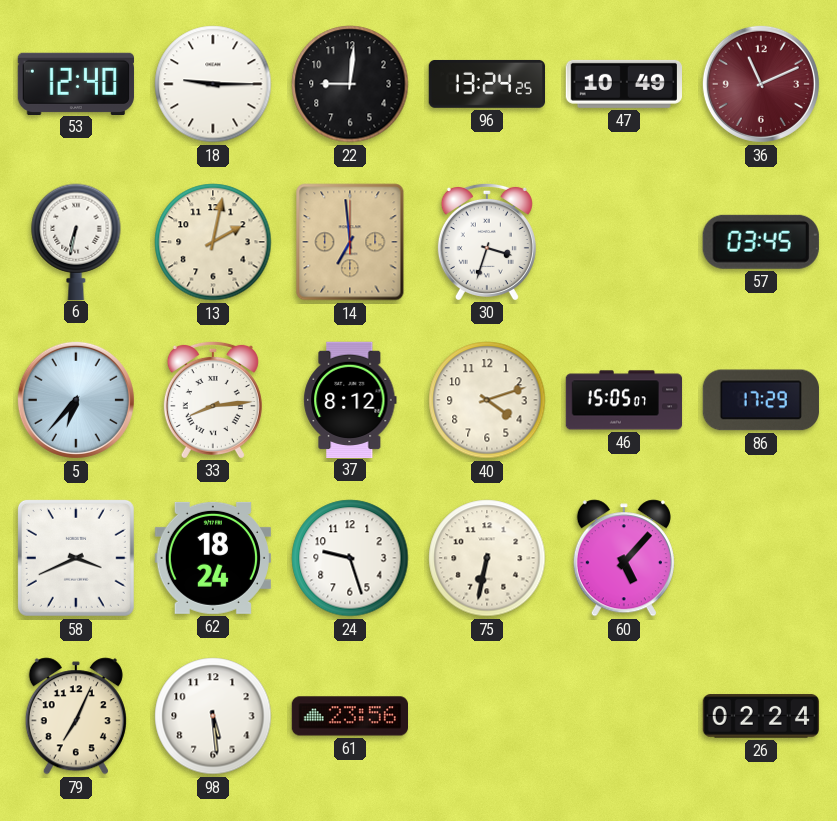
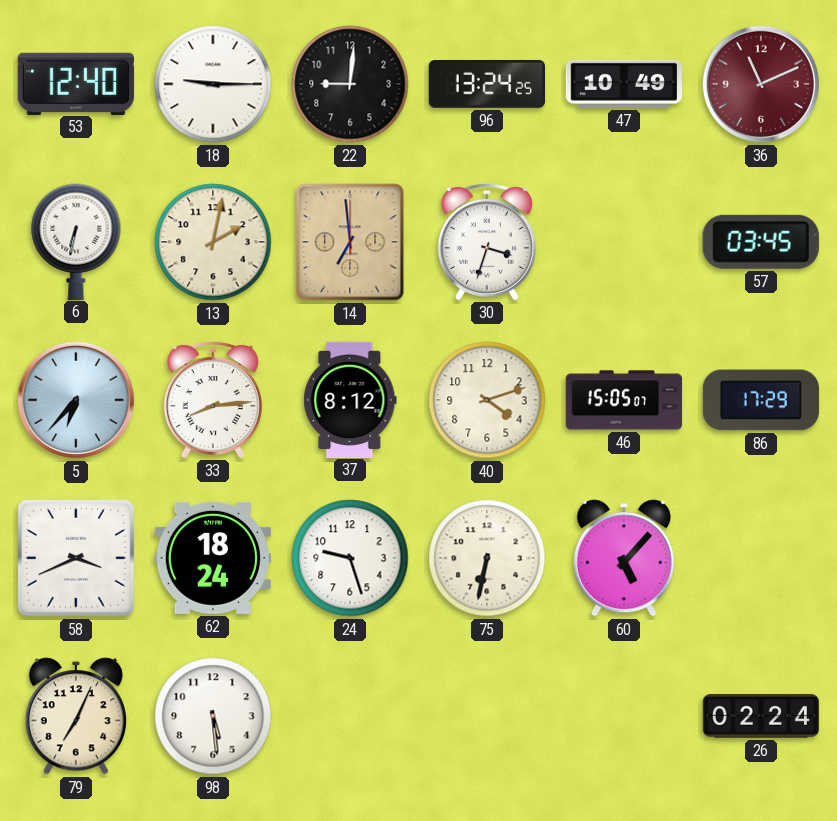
61: 23:56 -> none
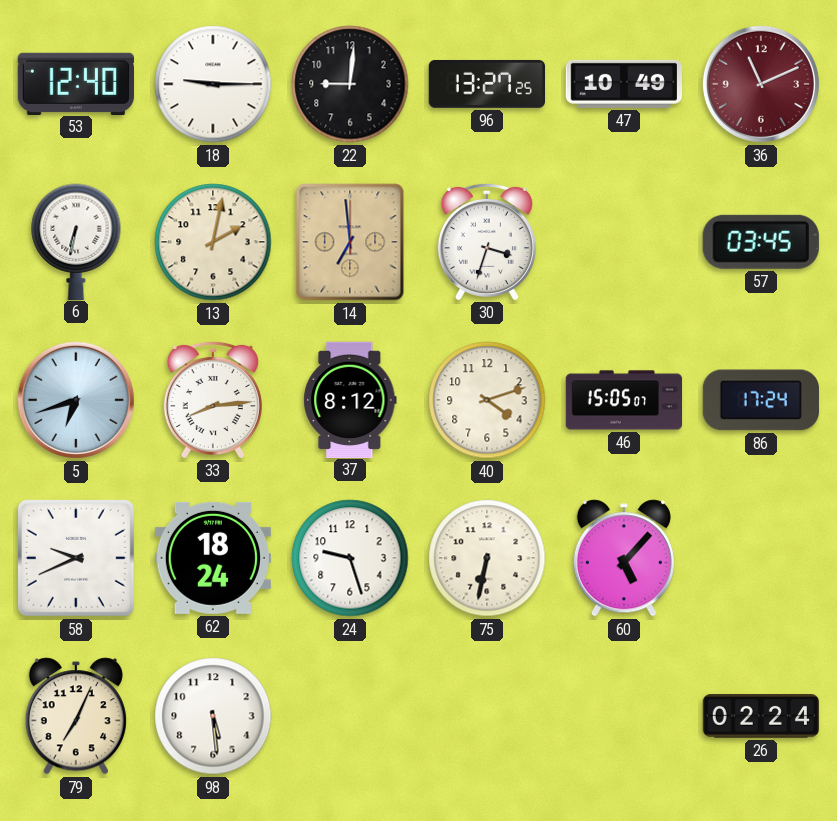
96: 13:24 -> 13:27
5: 6:37 -> 6:42
86: 17:29 -> 17:24
58: 3:41 -> 9:41
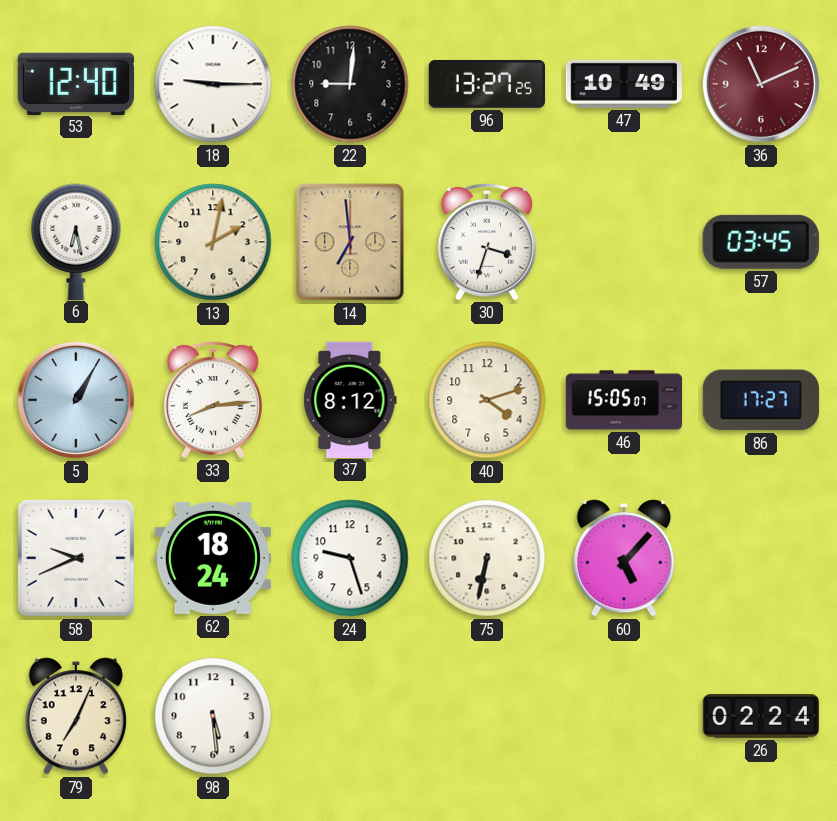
6: 6:32 -> 6:28
5: 6:42 -> 1:05
86: 17:24 -> 17:27
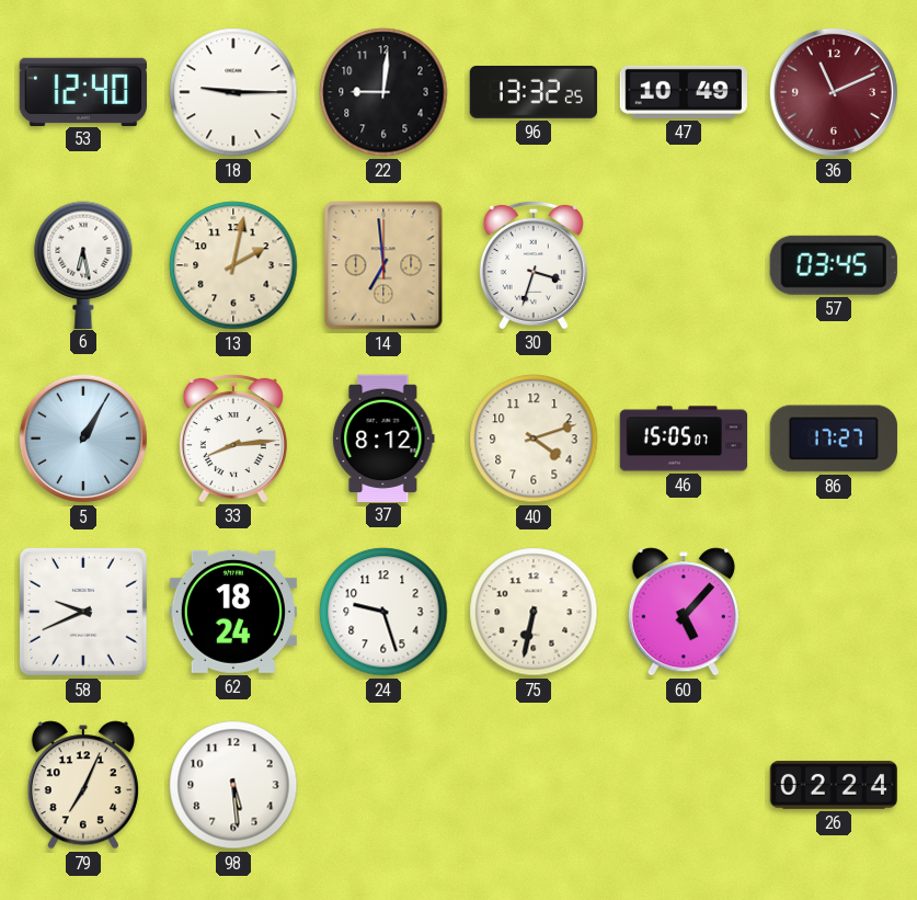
96: 13:27 -> 13:32
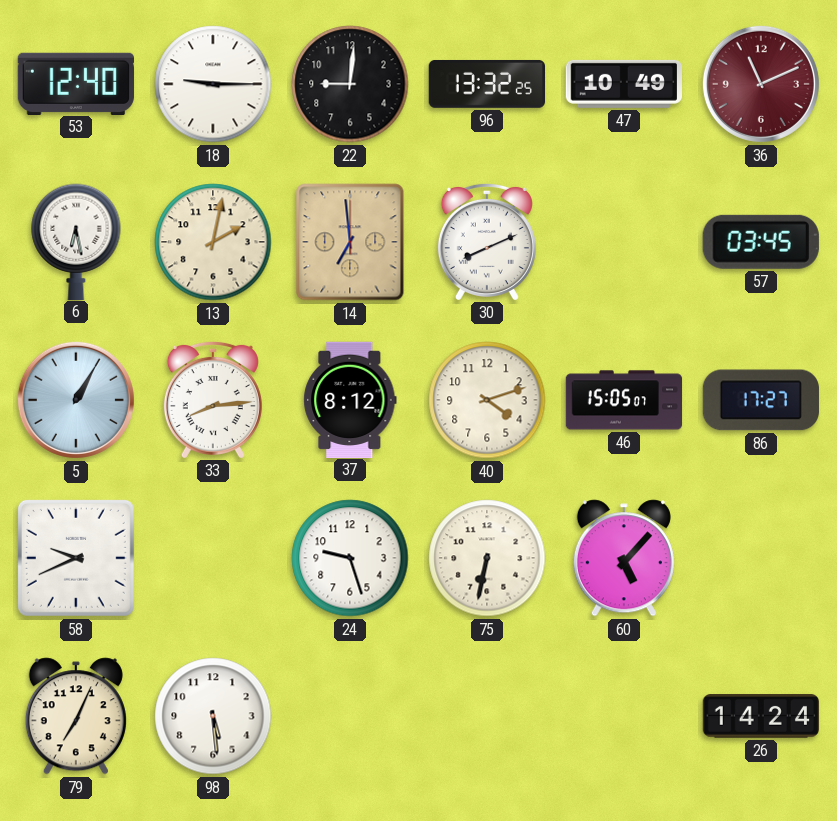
30: 3:33 -> 8:11
62: 18:24 -> none
26: 02:24 -> 14:24
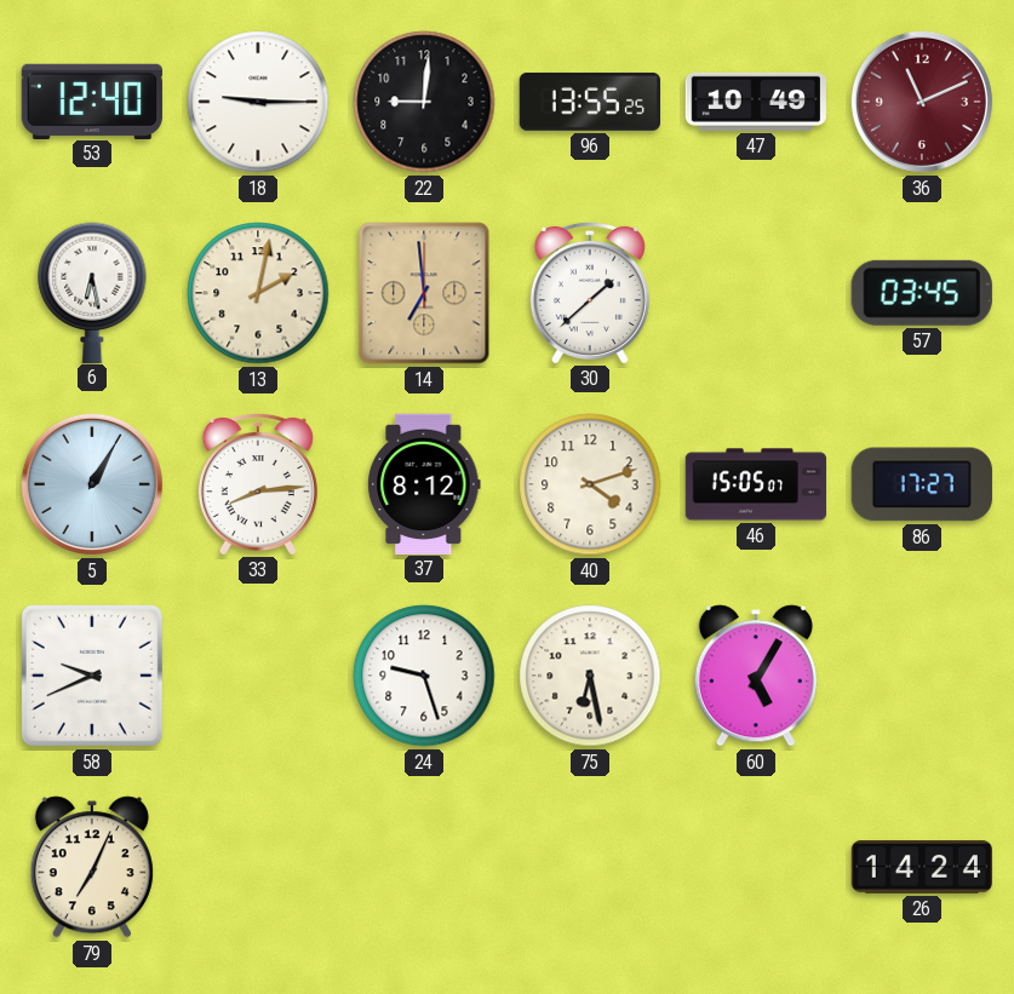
96: 13:32 -> 13:55
30: 8:11 -> 1:38
75: 6:32 -> 6:28
60: 5:07 -> 5:05
98: 5:29 -> none
